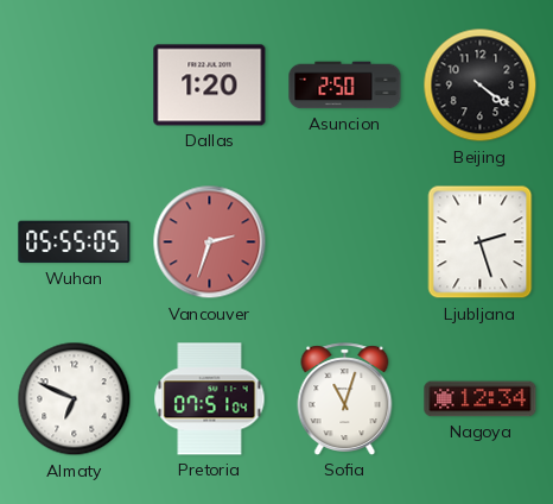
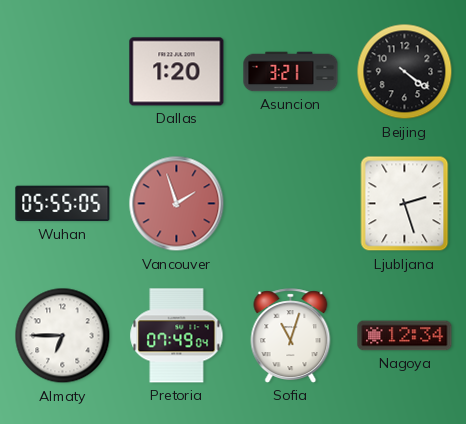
Asuncion: 2:50 -> 3:21
Vancouver: 2:33 -> 1:57
Almaty: 6:49 -> 6:45
Pretoria: 07:51 -> 07:49
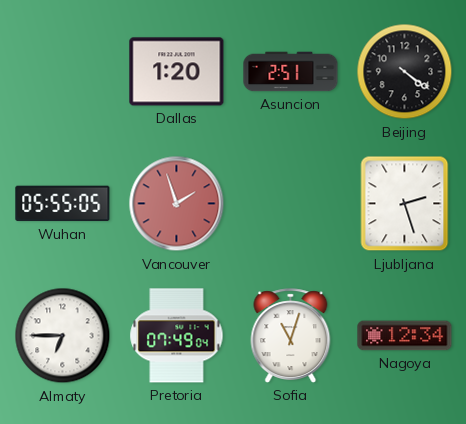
Asuncion: 3:21 -> 2:51
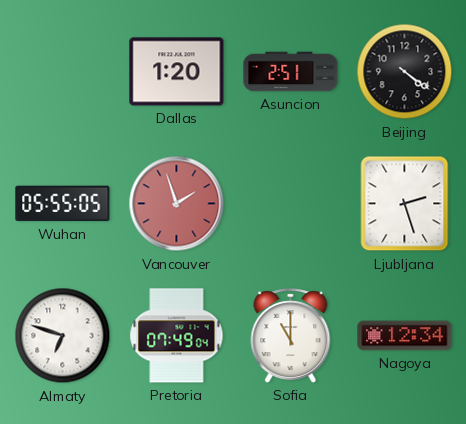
Almaty: 6:45 -> 6:48
Sofia: 11:03 -> 11:00
